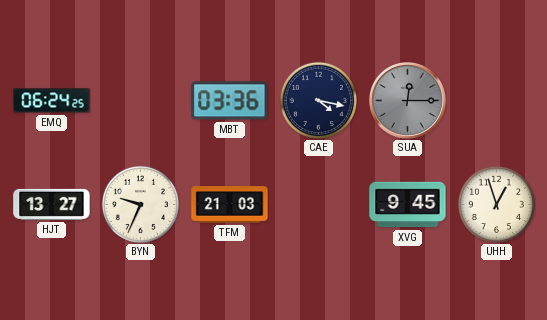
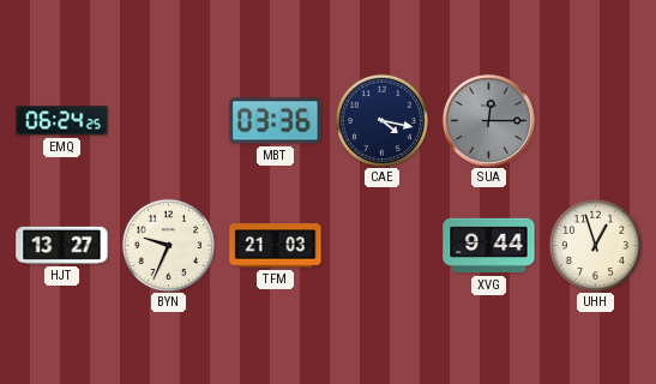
XVG: 9:45 -> 9:44
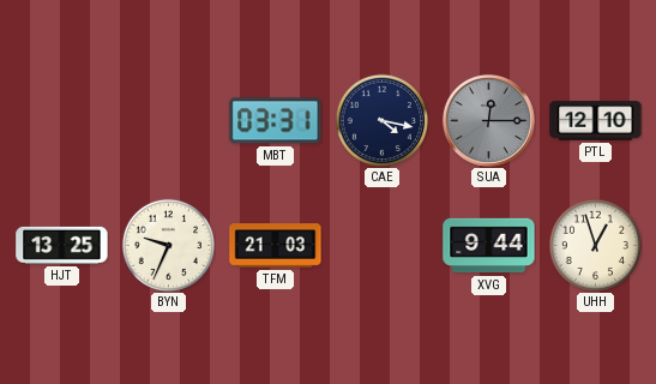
EMQ: 06:24 -> none
MBT: 03:36 -> 03:31
PTL: none -> 12:10
HJT: 13:27 -> 13:25
